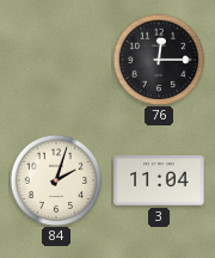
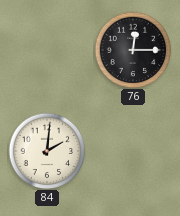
84: 2:03 -> 2:01
3: 11:04 -> none
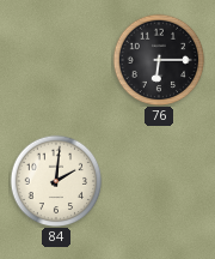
76: 12:15 -> 6:15
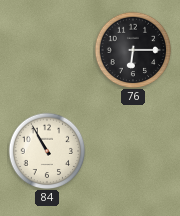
84: 2:01 -> 10:55
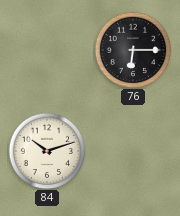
84: 10:55 -> 10:12
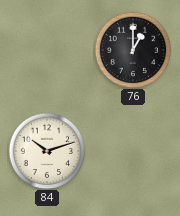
76: 6:15 -> 1:00
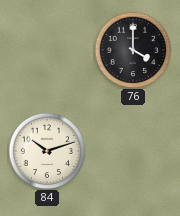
76: 1:00 -> 4:00
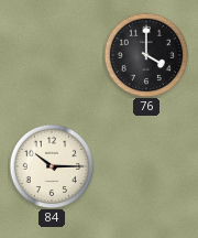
84: 10:12 -> 10:15
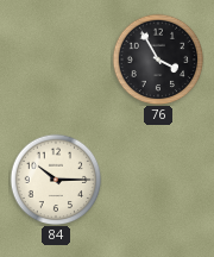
76: 4:00 -> 3:55
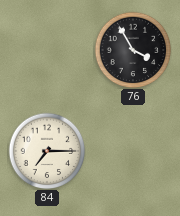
84: 10:15 -> 7:15
